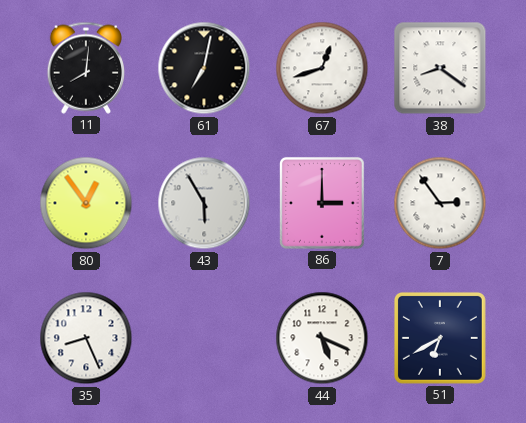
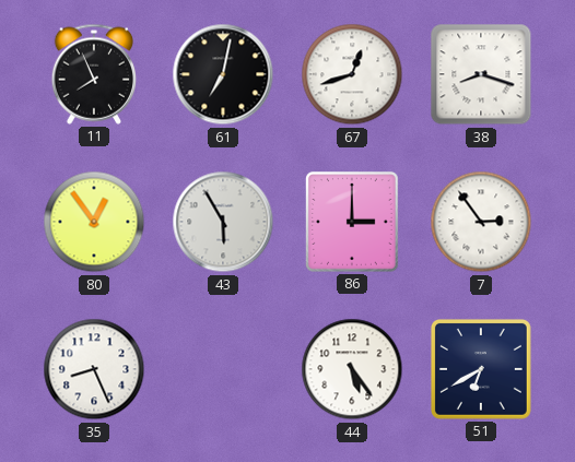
11: 8:01 -> 7:56
38: 8:21 -> 8:18
44: 5:19 -> 5:24
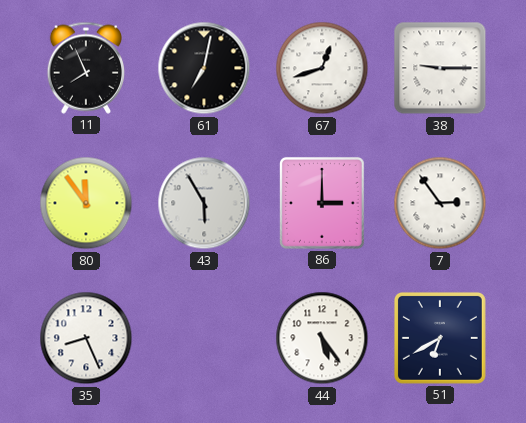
38: 8:18 -> 9:15
80: 12:54 -> 11:54
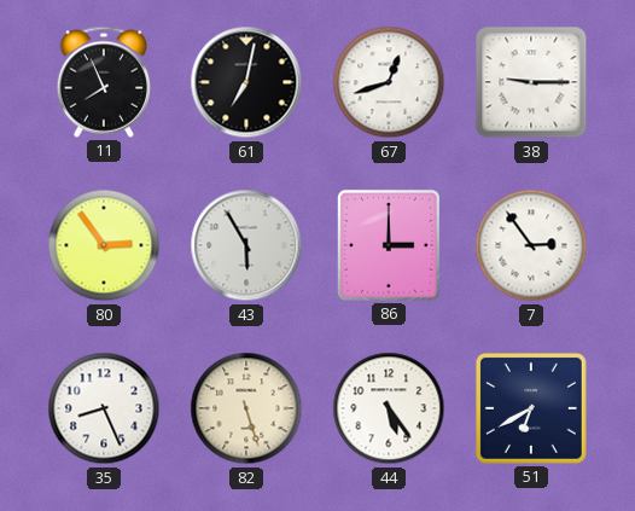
80: 11:54 -> 2:54
82: none -> 5:27
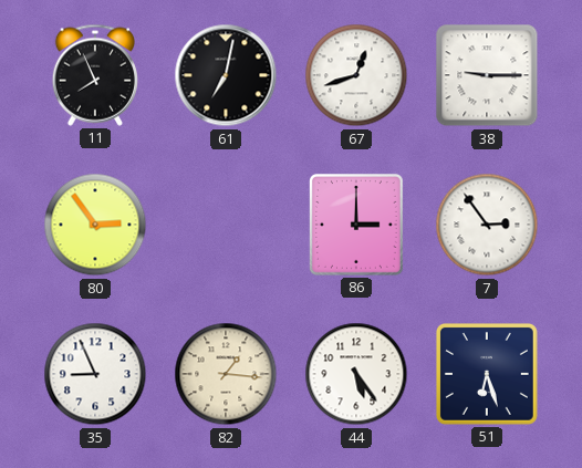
43: 5:55 -> none
35: 8:26 -> 8:56
82: 5:27 -> 1:16
51: 6:40 -> 6:27
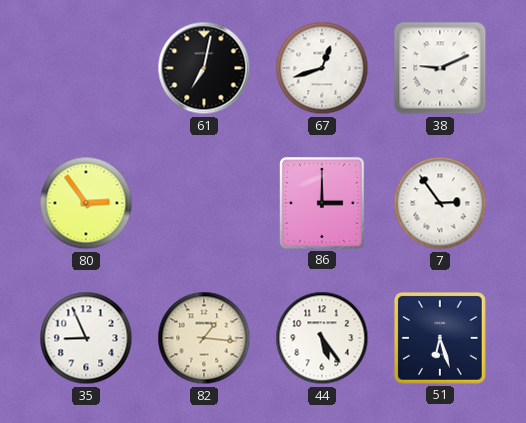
11: 7:56 -> none
38: 9:15 -> 9:11
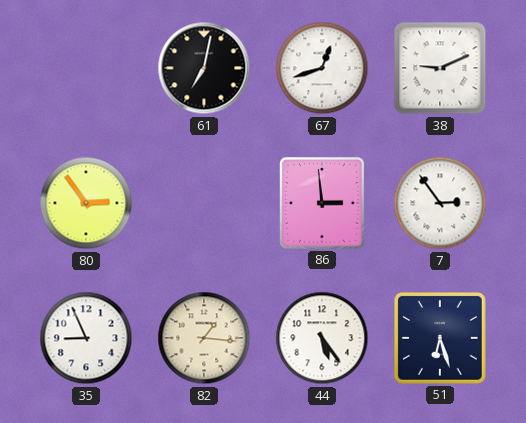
86: 3:00 -> 2:59
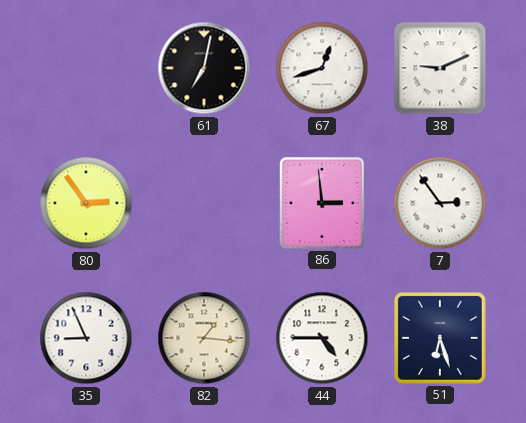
44: 5:24 -> 4:45
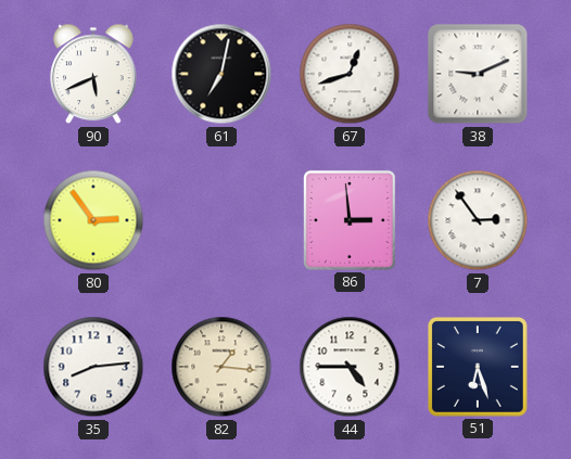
90: none -> 5:41
35: 8:56 -> 8:14
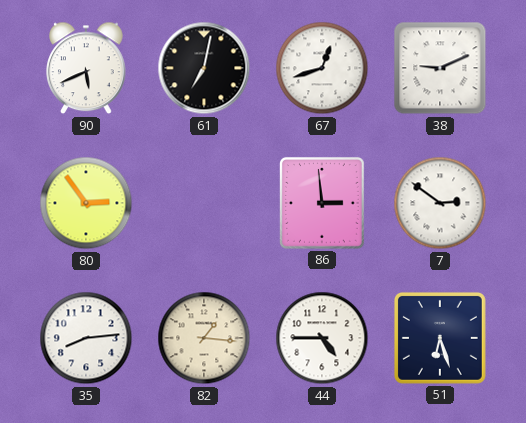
7: 2:54 -> 2:51
